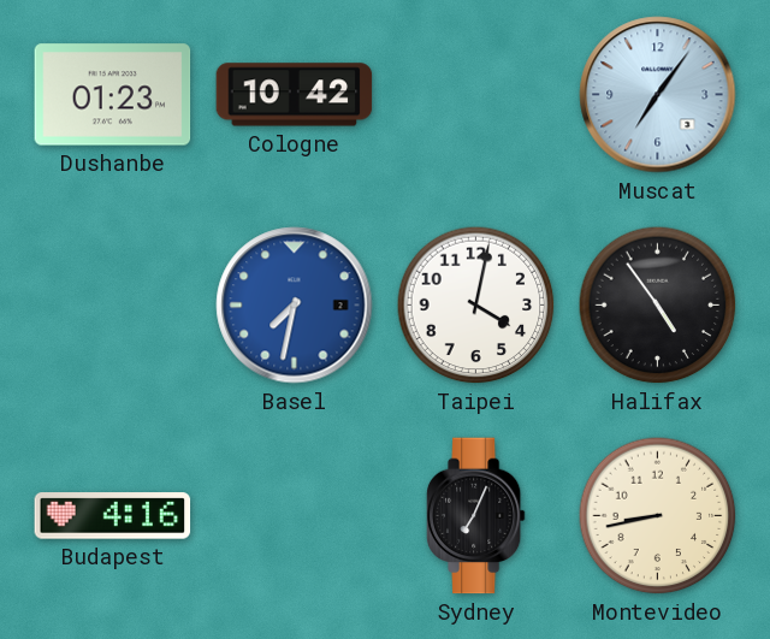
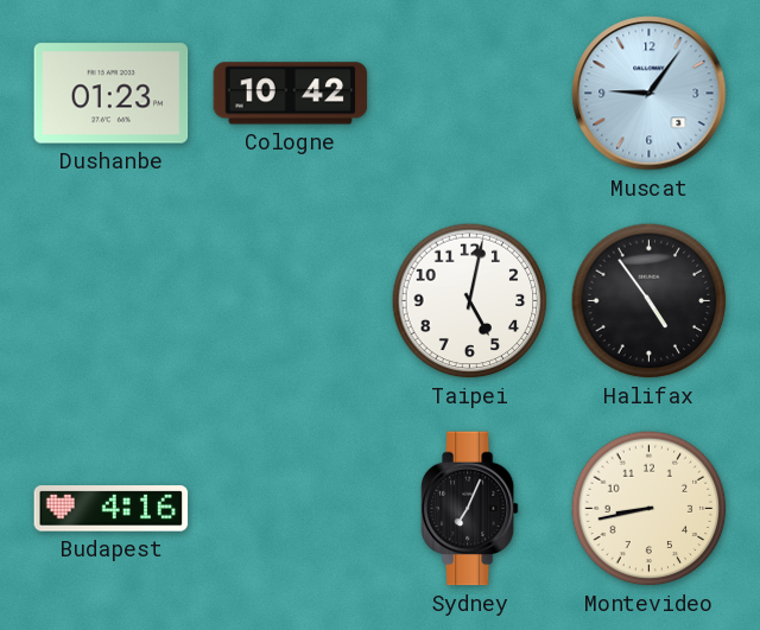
Muscat: 7:06 -> 9:06
Basel: 7:32 -> none
Taipei: 4:02 -> 5:02
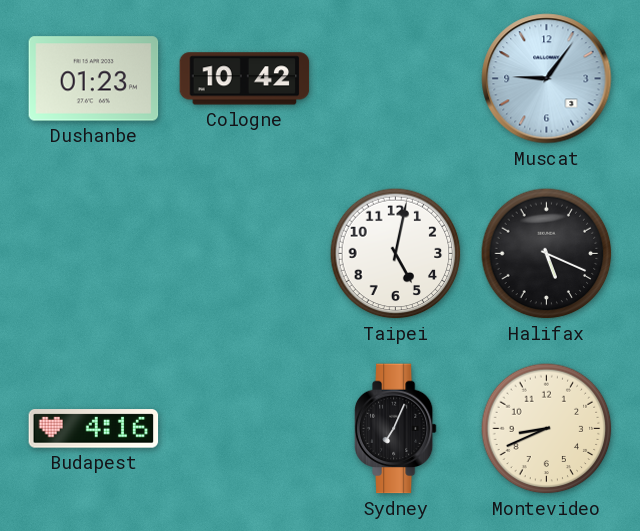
Halifax: 4:54 -> 5:19
Montevideo: 8:43 -> 8:41
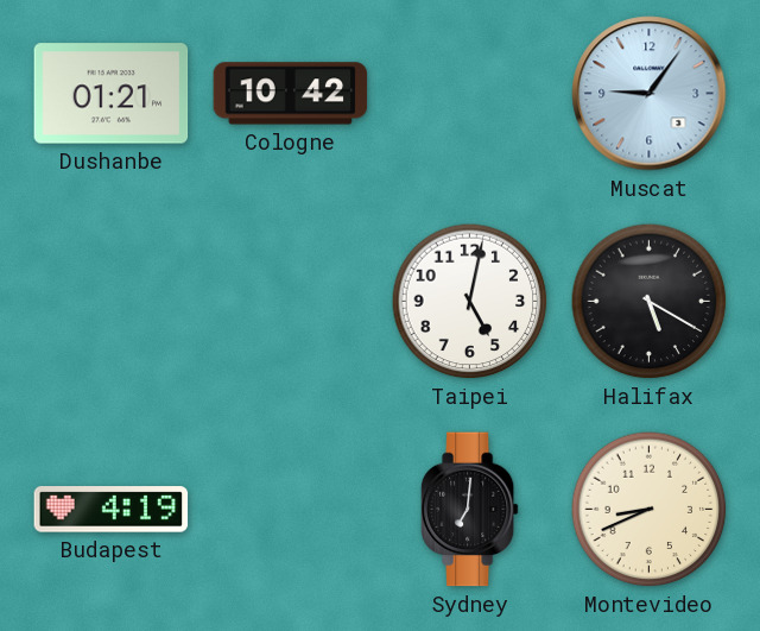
Dushanbe: 01:23 -> 01:21
Halifax: 5:19 -> 5:20
Budapest: 4:16 -> 4:19
Sydney: 7:04 -> 7:01
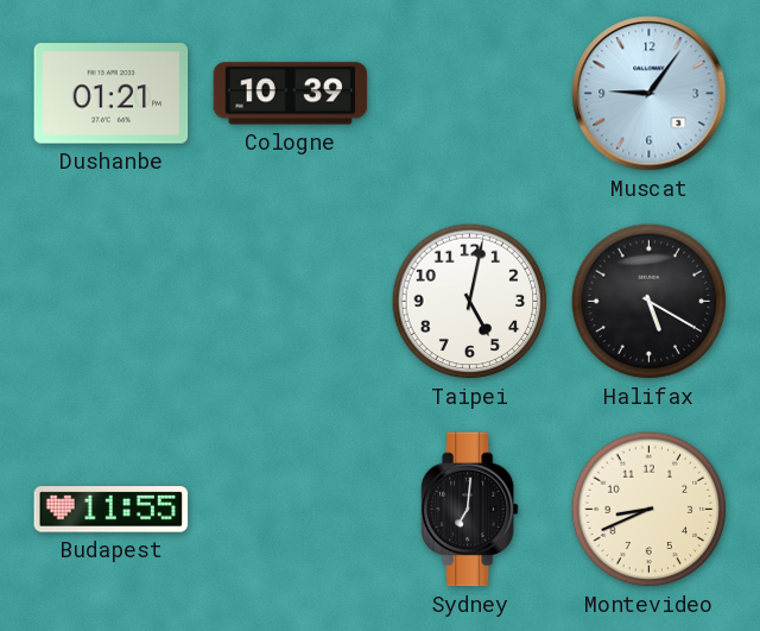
Cologne: 10:42 -> 10:39
Budapest: 4:19 -> 11:55
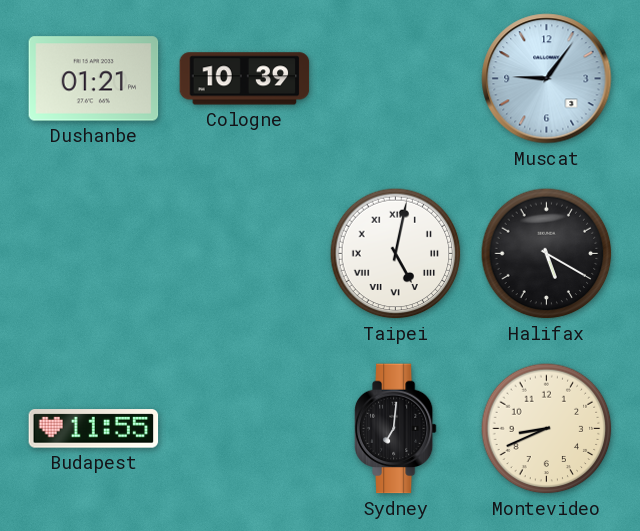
Taipei numerals: Arabic -> Roman
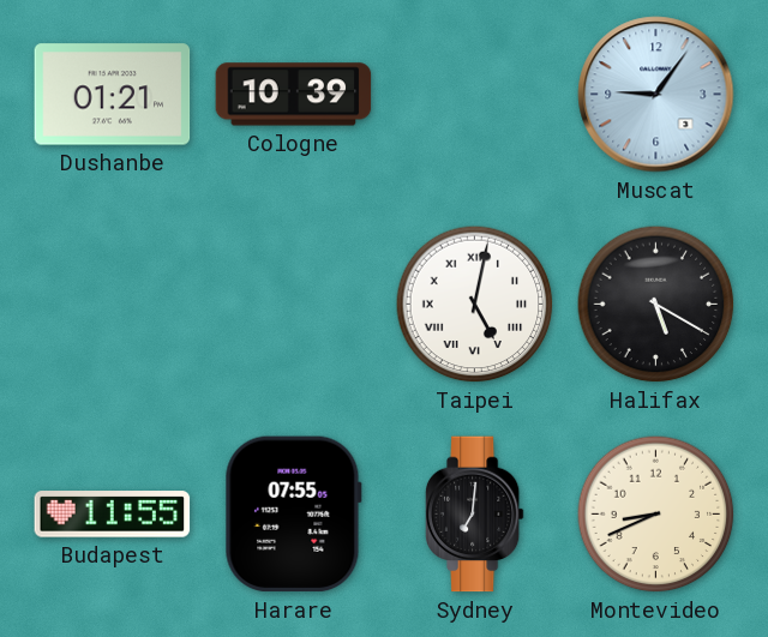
Harare: none -> 07:55
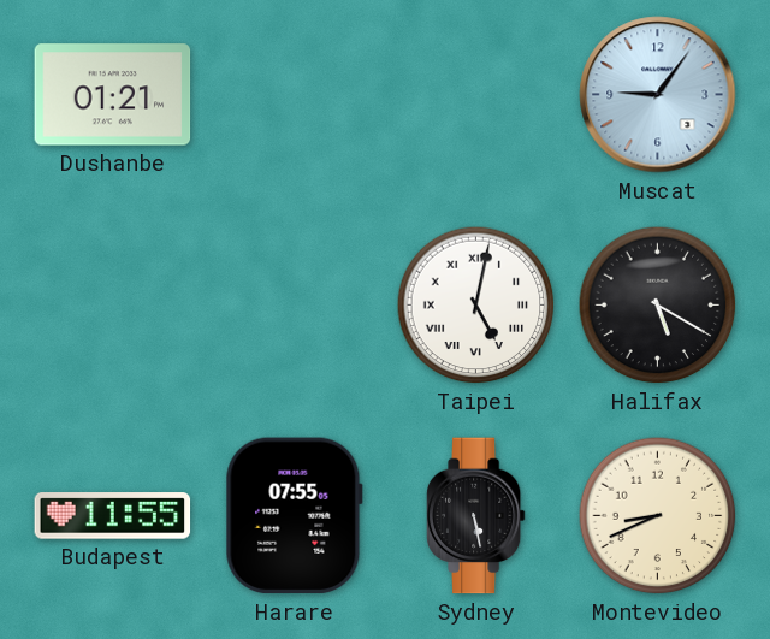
Cologne: 10:39 -> none
Sydney: 7:01 -> 5:28
